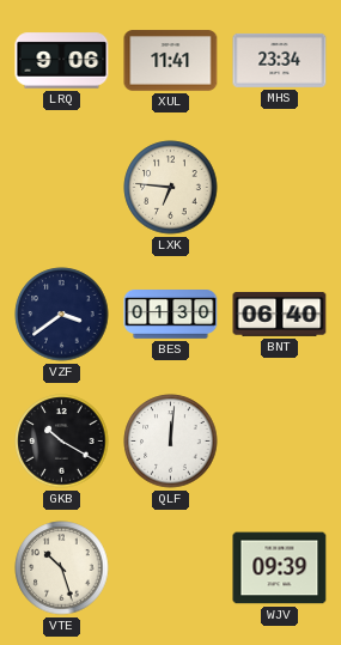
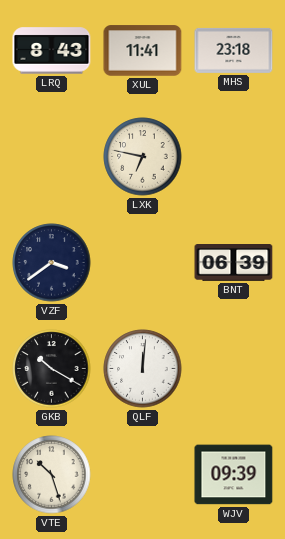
LRQ: 9:06 -> 8:43
MHS: 23:34 -> 23:18
LXK: 6:46 -> 6:47
BES: 01:30 -> none
BNT: 06:40 -> 06:39
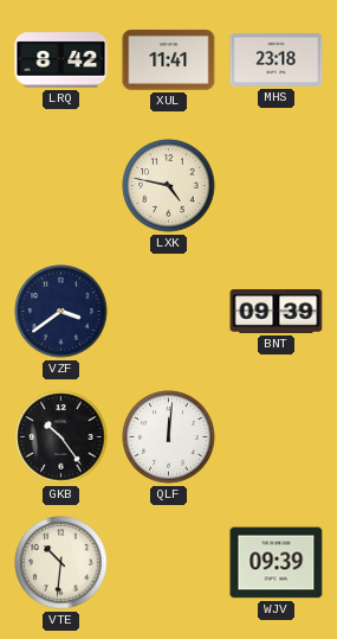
LRQ: 8:43 -> 8:42
LXK: 6:47 -> 4:47
BNT: 06:39 -> 09:39
GKB: 10:20 -> 10:24
VTE: 10:27 -> 10:31
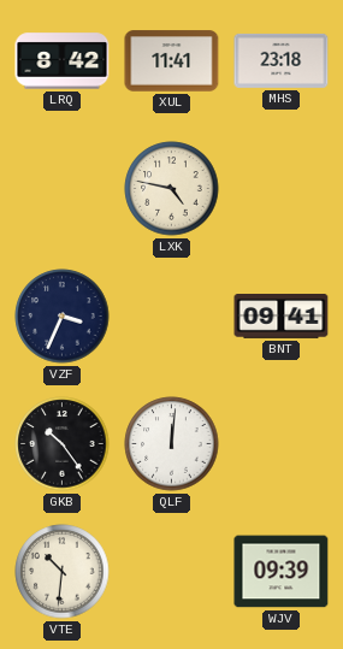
VZF: 3:39 -> 3:34
BNT: 09:39 -> 09:41
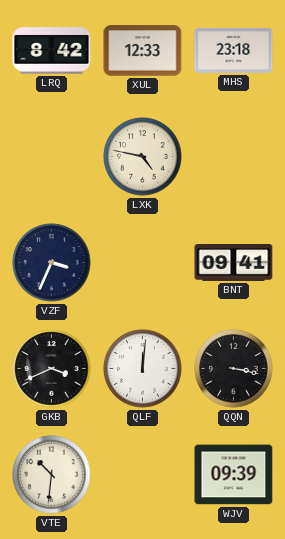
XUL: 11:41 -> 12:33
GKB: 10:24 -> 3:41
QQN: none -> 3:17
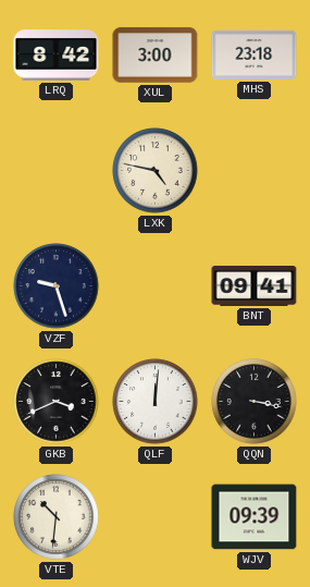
XUL: 12:33 -> 3:00
VZF: 3:34 -> 9:27
